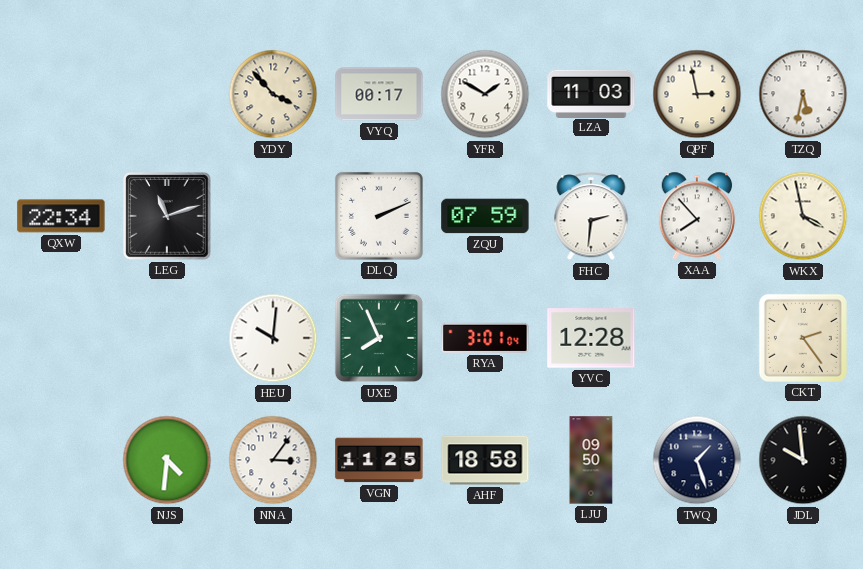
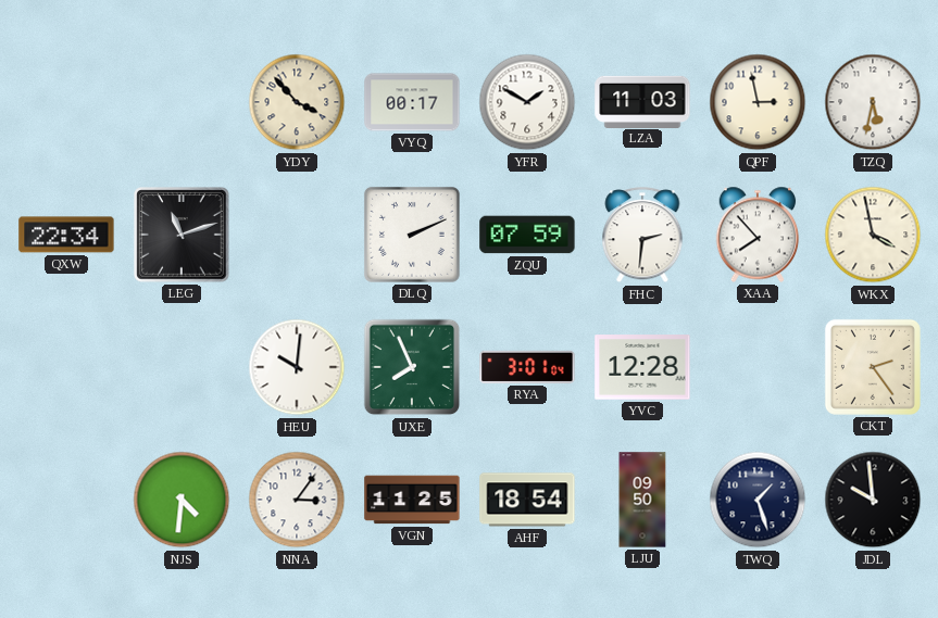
AHF: 18:58 -> 18:54
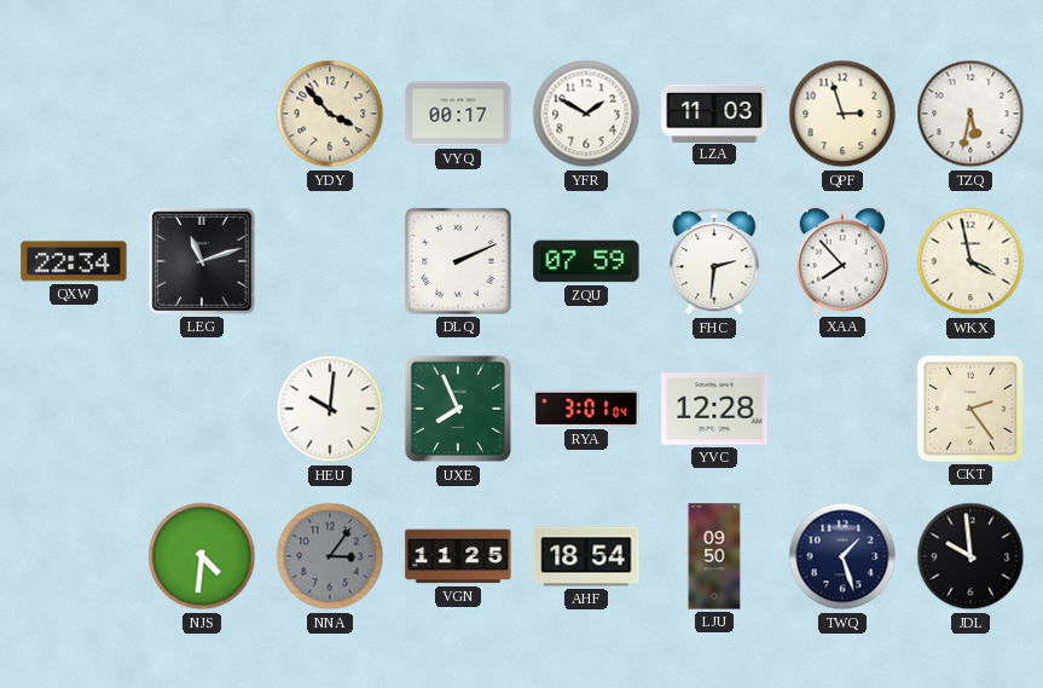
QPF: 2:58 -> 2:57
NNA dial: white -> grey
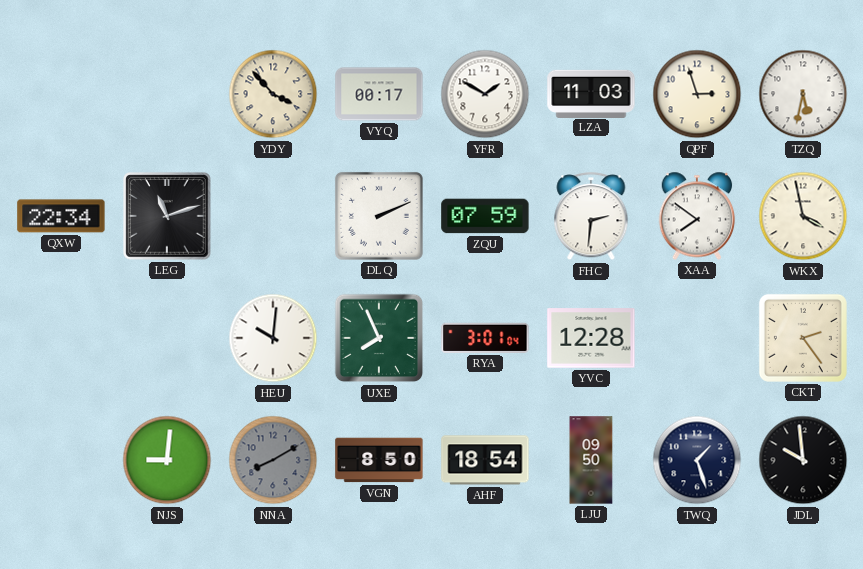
XAA: 7:53 -> 7:51
NJS: 4:31 -> 9:01
NNA: 3:06 -> 8:10
VGN: 11:25 -> 8:50
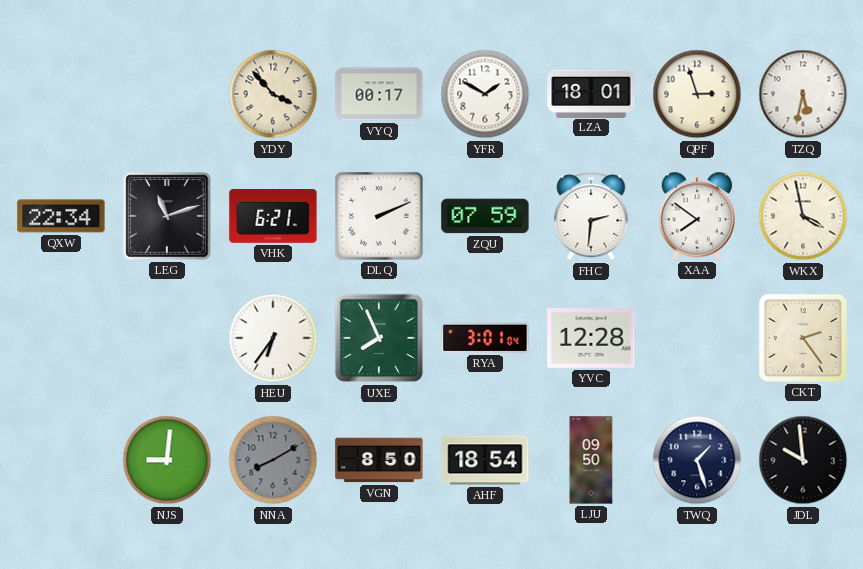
LZA: 11:03 -> 18:01
VHK: none -> 6:21
HEU: 10:01 -> 6:36
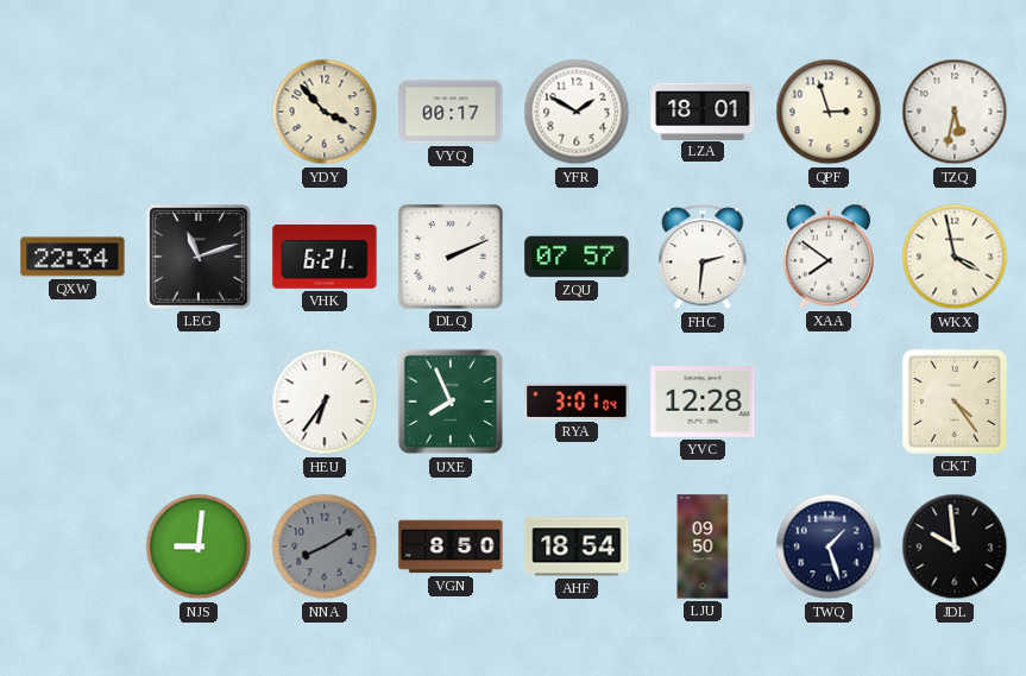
ZQU: 07:59 -> 07:57
CKT: 2:24 -> 4:24
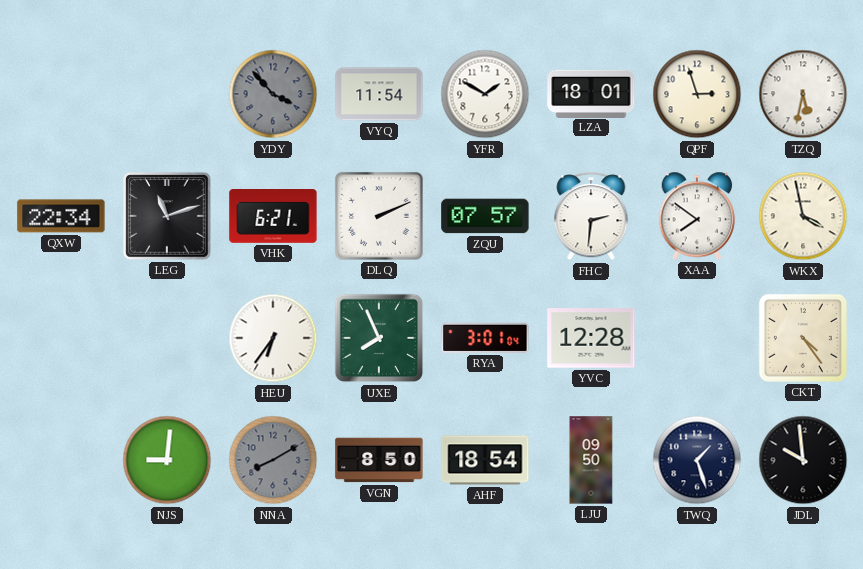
YDY dial: cream -> grey
VYQ: 00:17 -> 11:54
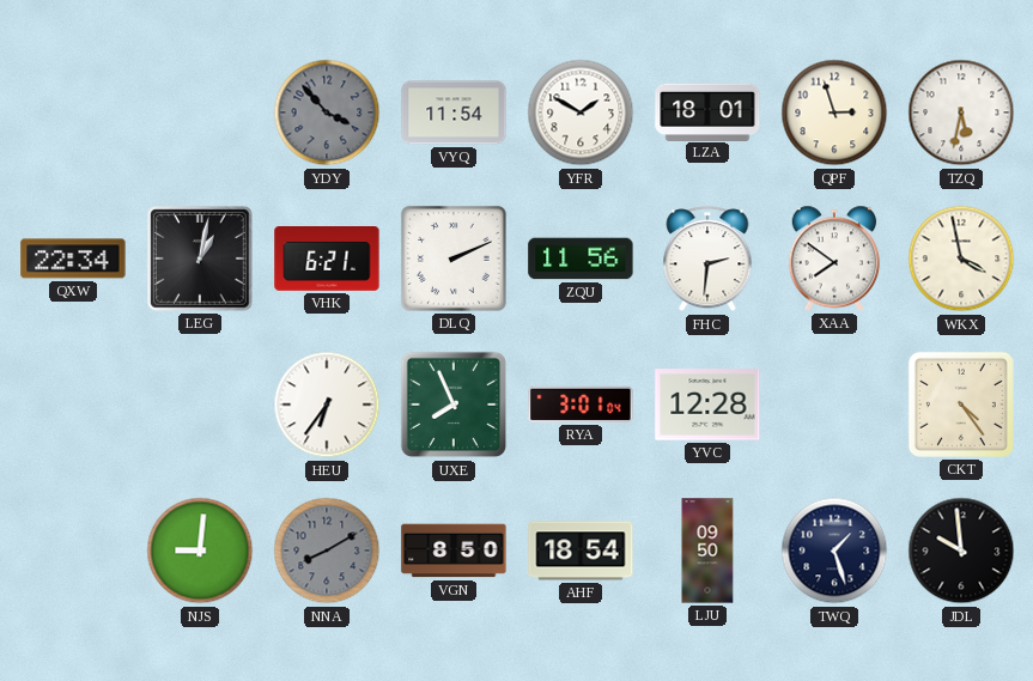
LEG: 11:12 -> 1:02
ZQU: 07:57 -> 11:56
